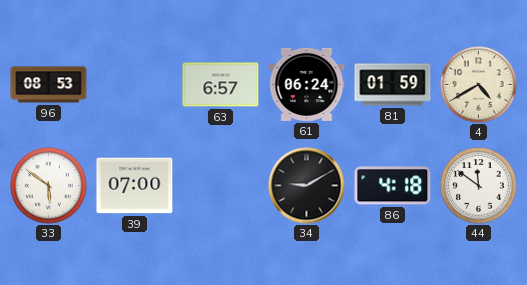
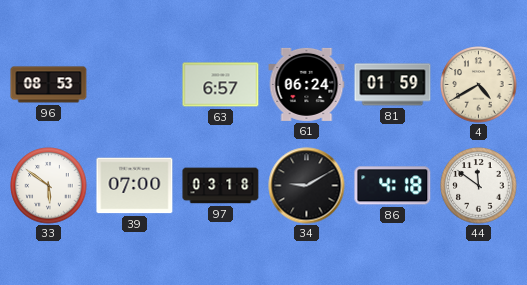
97: none -> 03:18
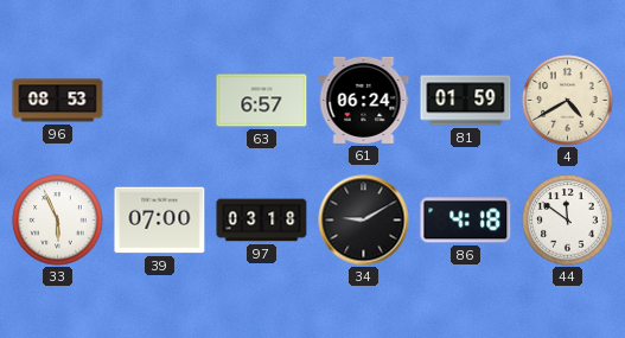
33: 5:51 -> 5:56
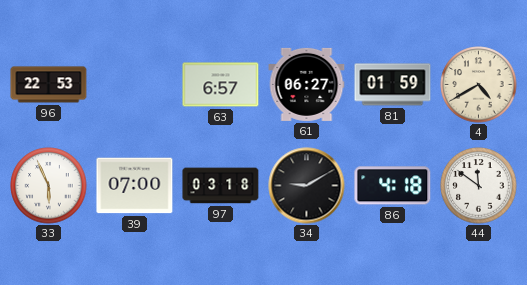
96: 08:53 -> 22:53
61: 06:24 -> 06:27
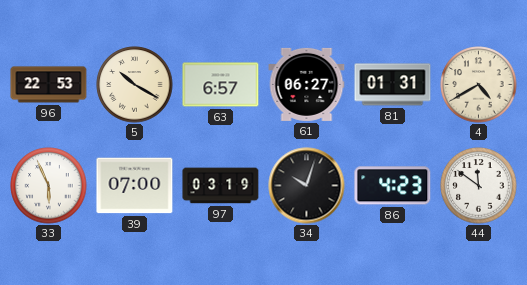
5: none -> 10:20
81: 01:59 -> 01:31
97: 03:18 -> 03:19
34: 9:10 -> 10:03
86: 4:18 -> 4:23
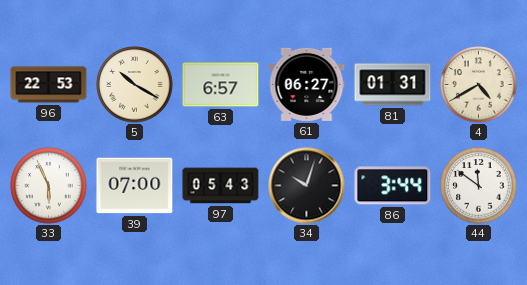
97: 03:19 -> 05:43
86: 4:23 -> 3:44
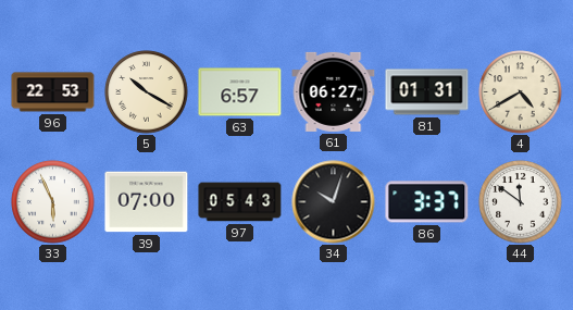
86: 3:44 -> 3:37
